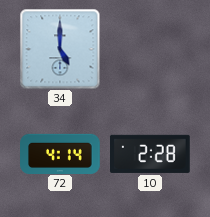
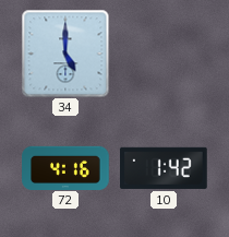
72: 4:14 -> 4:16
10: 2:28 -> 1:42
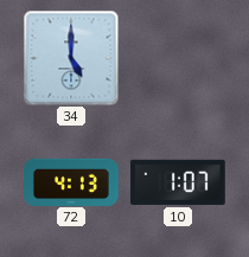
72: 4:16 -> 4:13
10: 1:42 -> 1:07
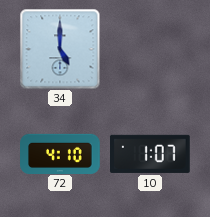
72: 4:13 -> 4:10
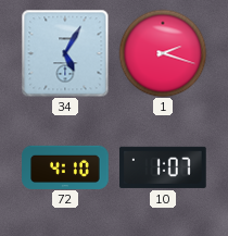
34: 5:00 -> 5:05
1: none -> 2:18
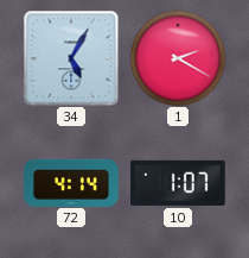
1: 2:18 -> 2:20
72: 4:10 -> 4:14
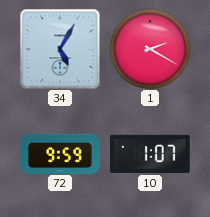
72: 4:14 -> 9:59
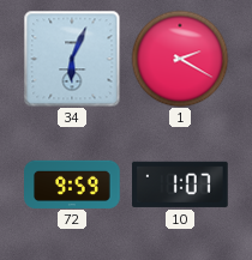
34: 5:05 -> 6:04
